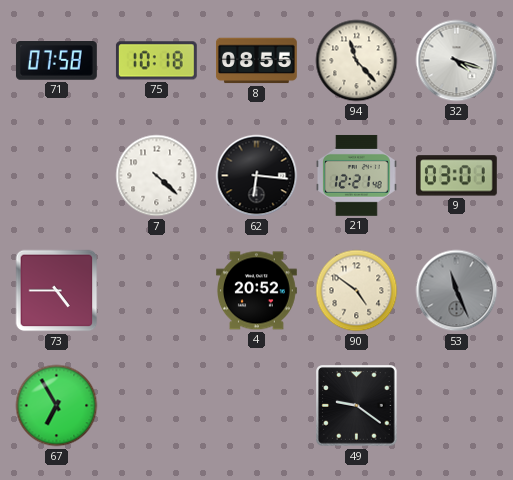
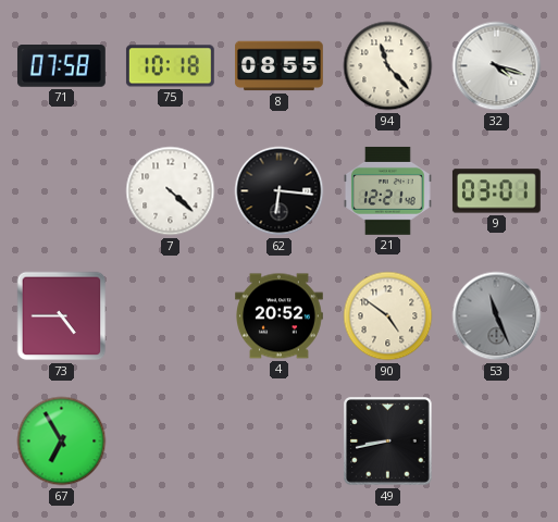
49: 9:21 -> 8:43
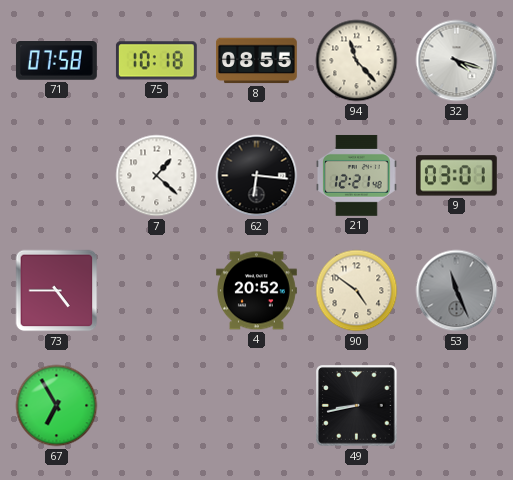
7: 4:22 -> 1:22
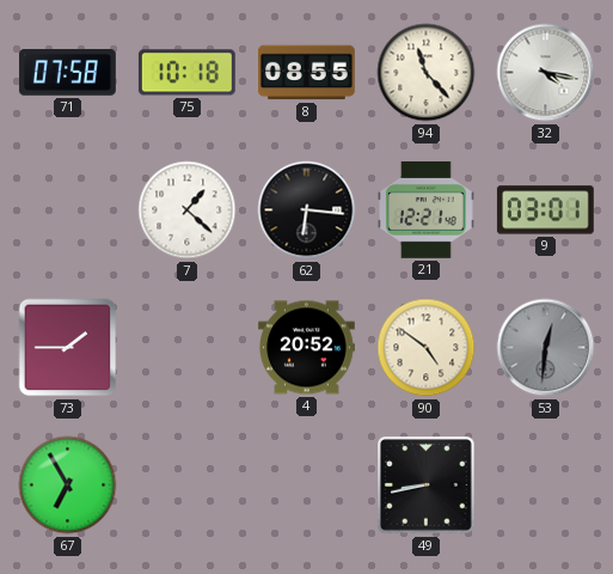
32: 4:18 -> 4:17
73: 4:45 -> 1:45
53: 11:26 -> 12:31
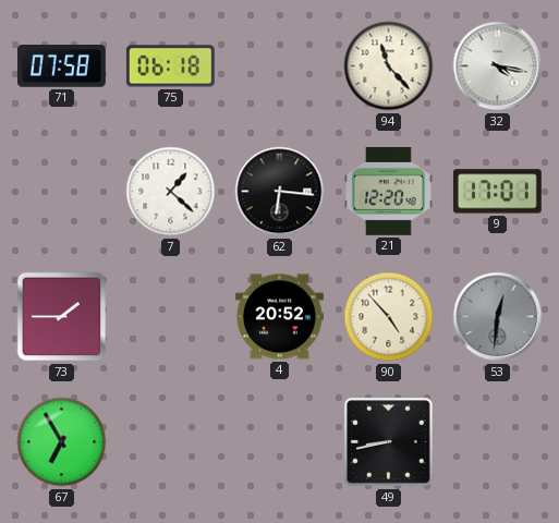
75: 10:18 -> 06:18
8: 08:55 -> none
21: 12:21 -> 12:20
9: 03:01 -> 17:01
90: 4:51 -> 4:53
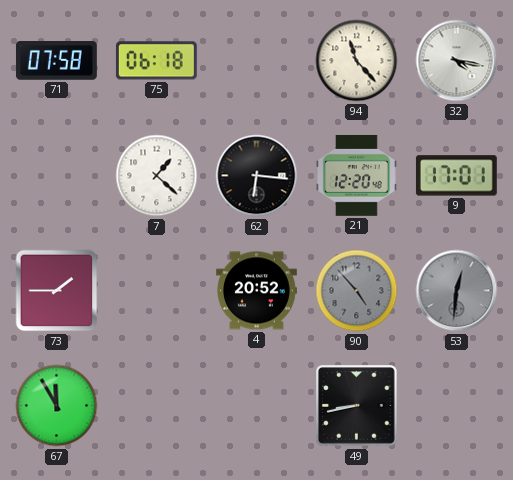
90 dial: cream -> grey
67: 6:55 -> 11:55
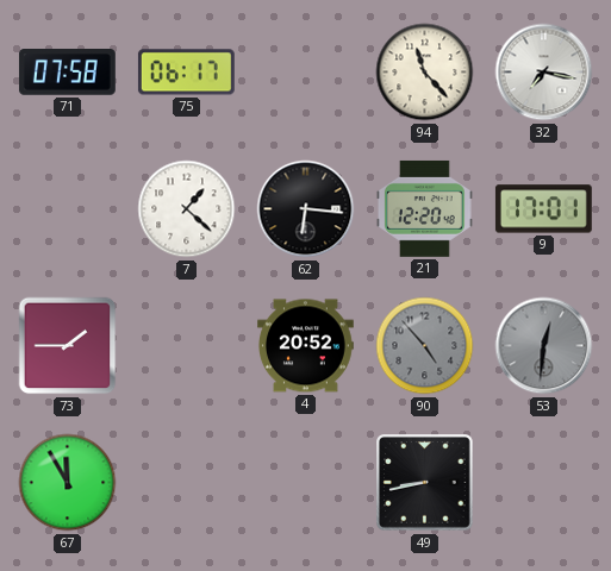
75: 06:18 -> 06:17
32: 4:17 -> 7:17
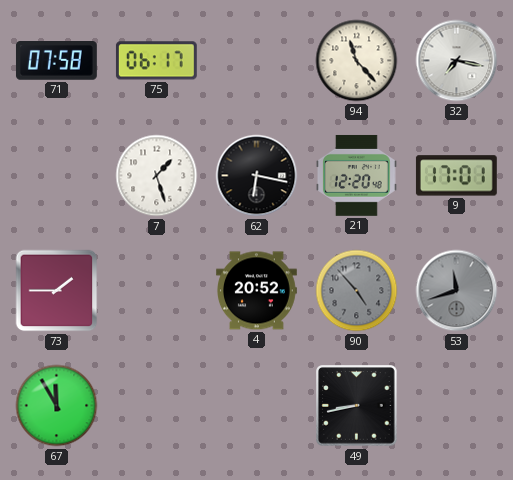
7: 1:22 -> 1:27
62: 6:16 -> 6:17
53: 12:31 -> 11:42
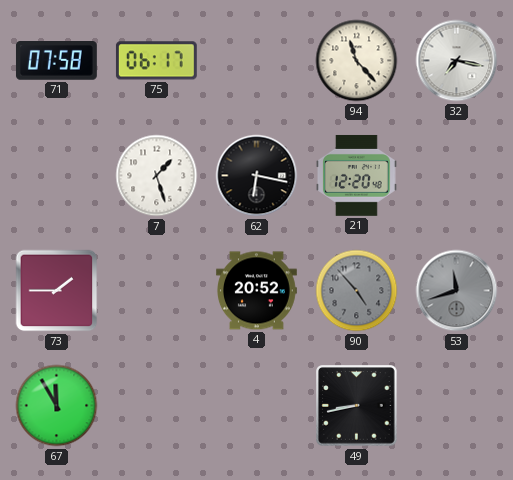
9: 17:01 -> none
